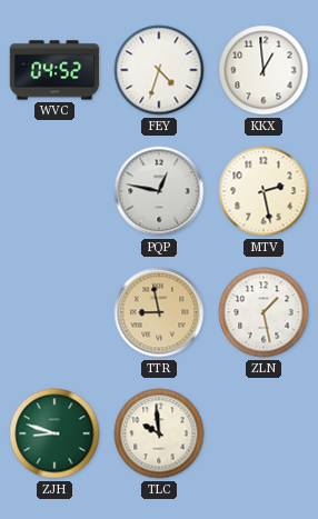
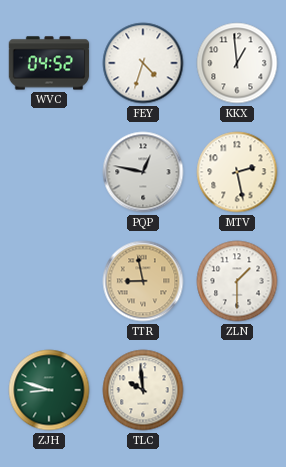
ZLN: 1:28 -> 1:30
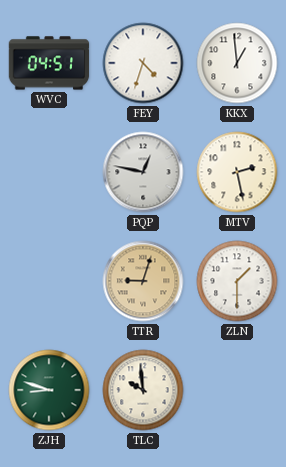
WVC: 04:52 -> 04:51
TTR: 8:58 -> 9:03
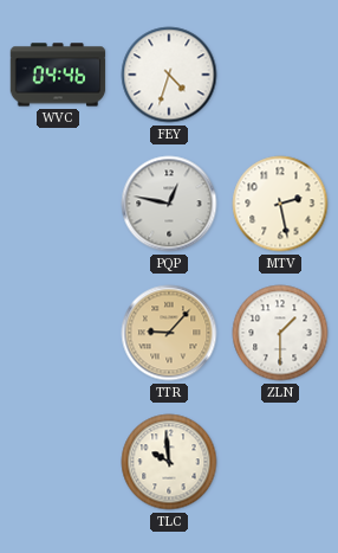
WVC: 04:51 -> 04:46
KKX: 12:59 -> none
TTR: 9:03 -> 9:07
ZJH: 8:48 -> none
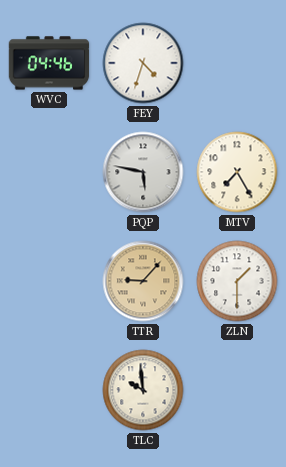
PQP: 12:47 -> 5:47
MTV: 2:28 -> 7:25
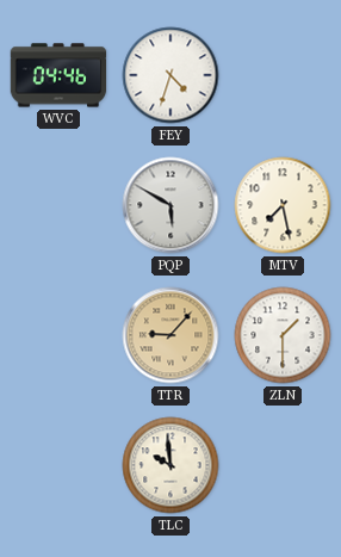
PQP: 5:47 -> 5:50
MTV: 7:25 -> 7:28
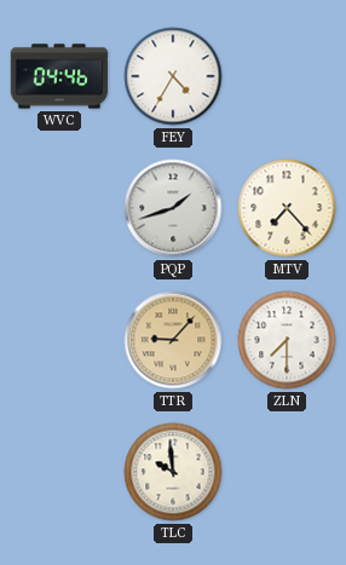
FEY: 4:33 -> 4:35
PQP: 5:50 -> 1:42
MTV: 7:28 -> 7:23
ZLN: 1:30 -> 7:30
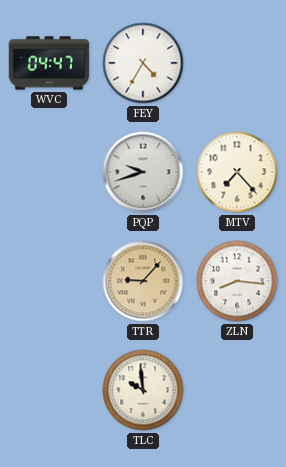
WVC: 04:46 -> 04:47
PQP: 1:42 -> 9:42
ZLN: 7:30 -> 8:16
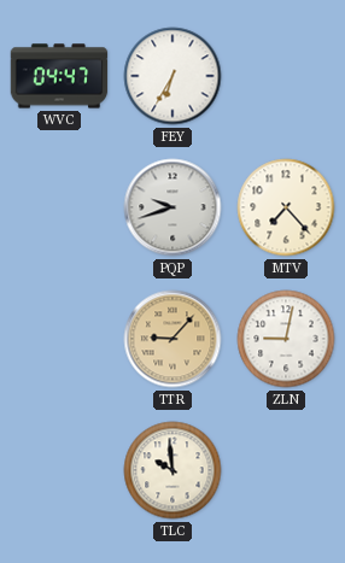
FEY: 4:35 -> 6:35
ZLN: 8:16 -> 9:02
